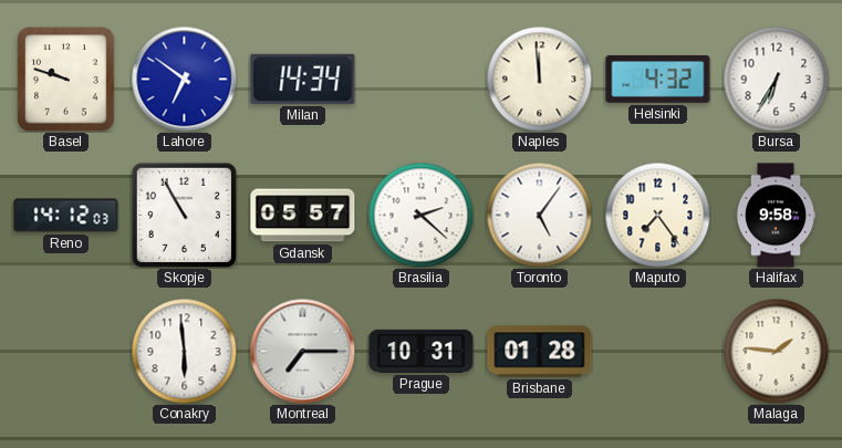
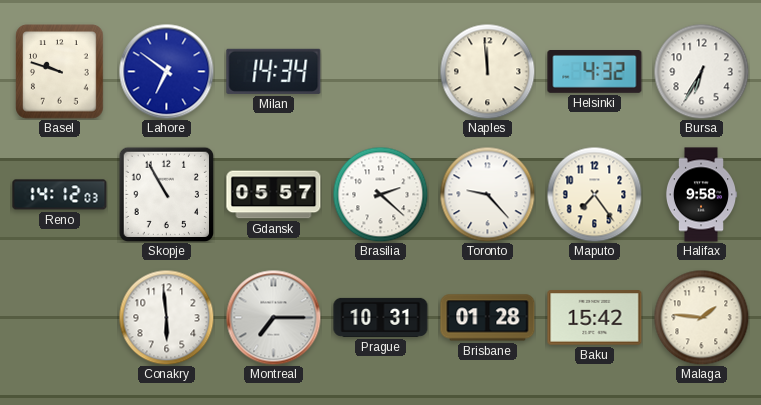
Toronto: 5:06 -> 9:23
Baku: none -> 15:42
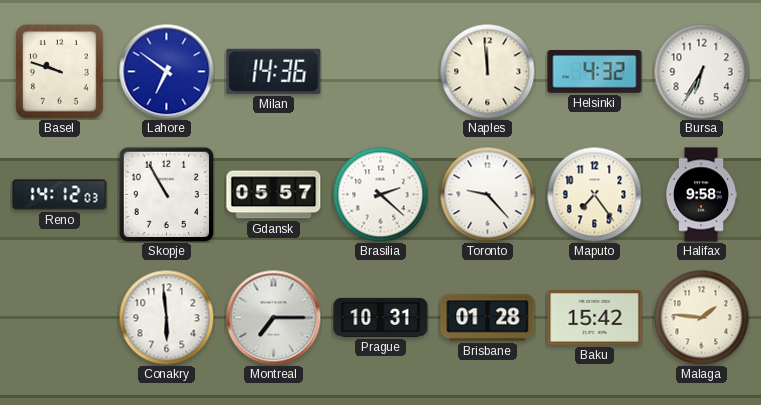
Milan: 14:34 -> 14:36
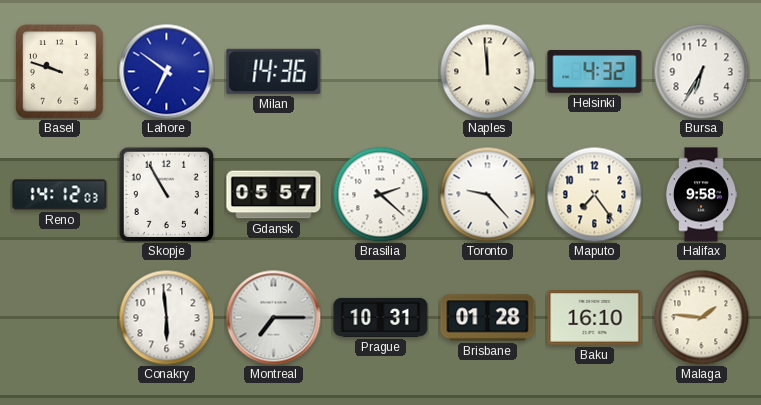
Baku: 15:42 -> 16:10
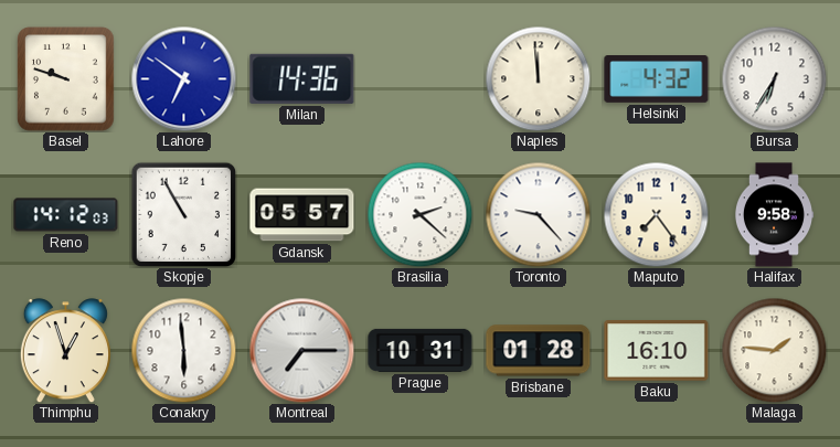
Thimphu: none -> 12:57
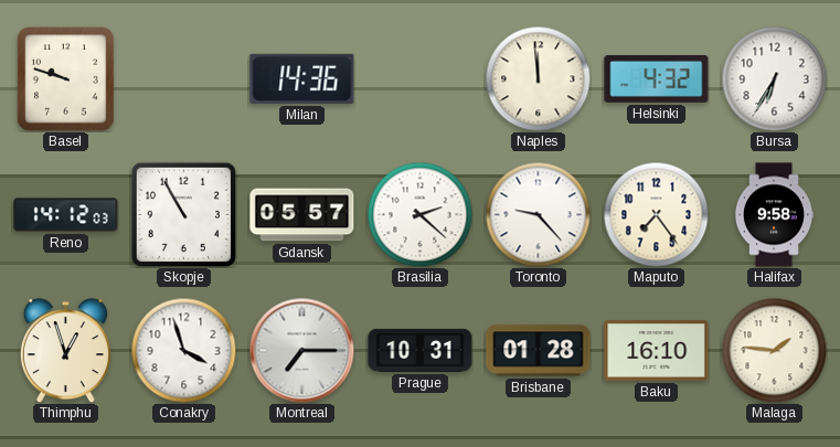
Lahore: 6:51 -> none
Conakry: 5:59 -> 3:57
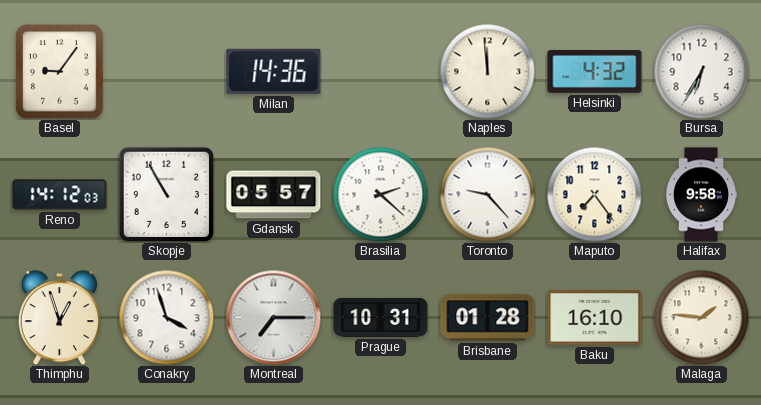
Basel: 9:48 -> 9:06
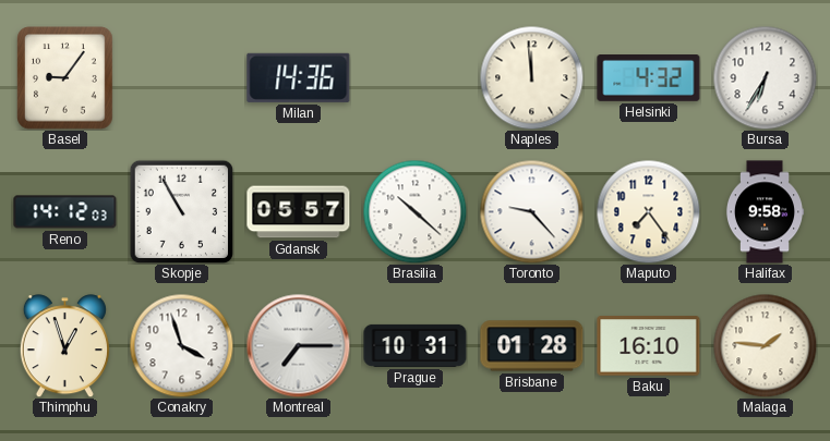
Brasilia: 2:22 -> 10:22
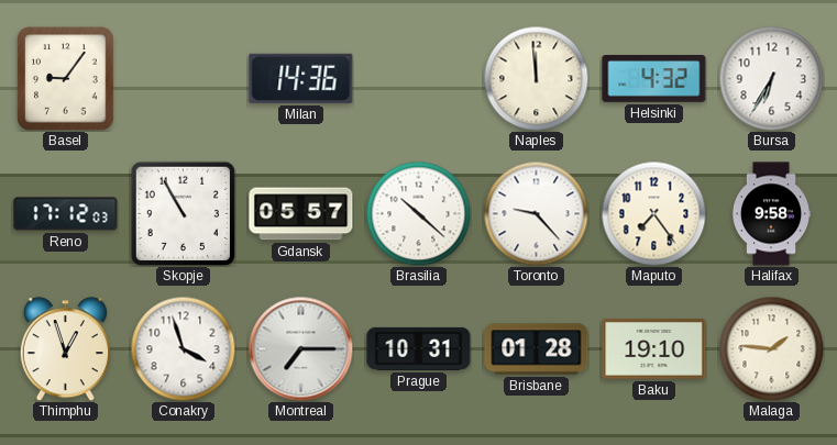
Reno: 14:12 -> 17:12
Baku: 16:10 -> 19:10
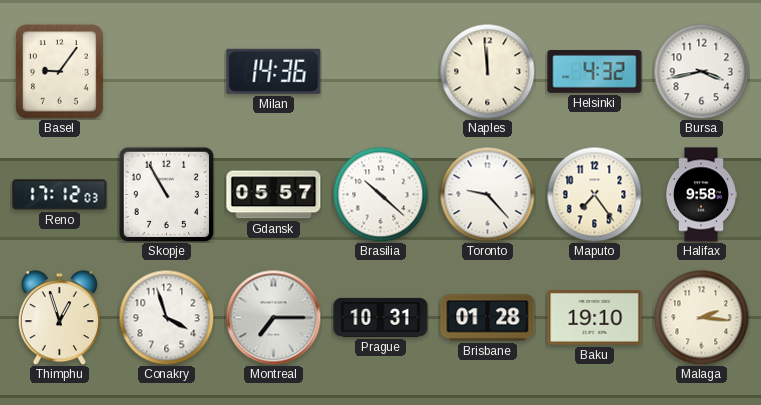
Bursa: 6:35 -> 3:43
Malaga: 1:46 -> 2:16
